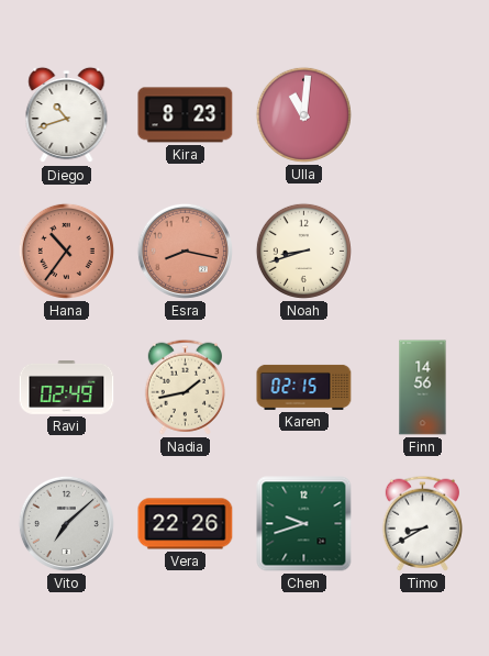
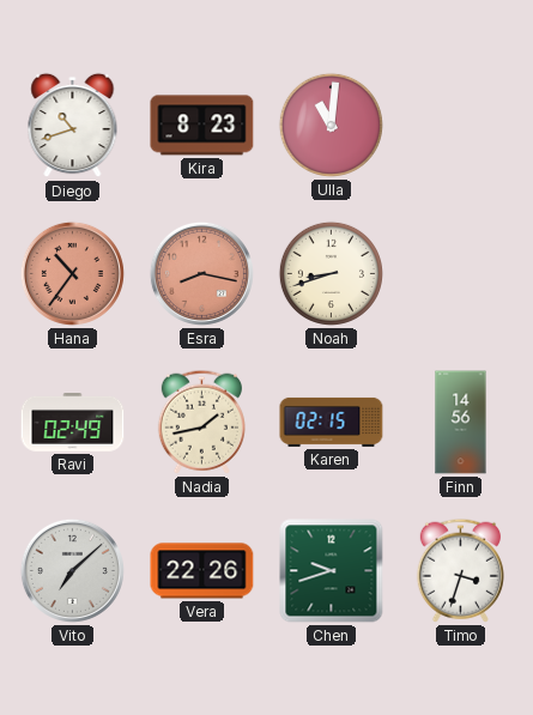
Timo: 8:40 -> 3:33
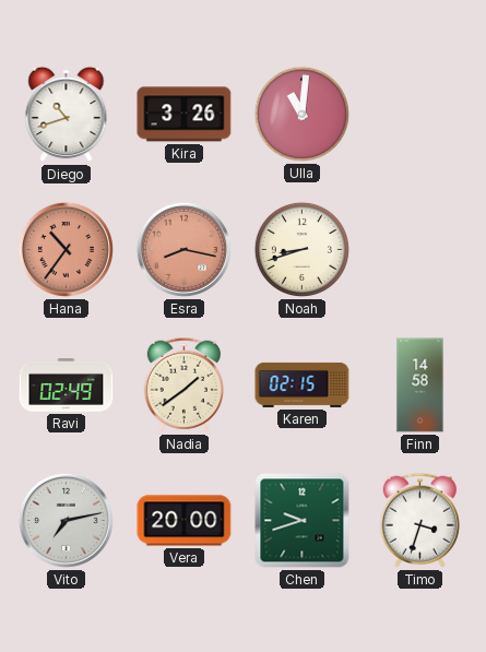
Kira: 8:23 -> 3:26
Nadia: 1:43 -> 1:39
Finn: 14:56 -> 14:58
Vito: 7:08 -> 7:13
Vera: 22:26 -> 20:00
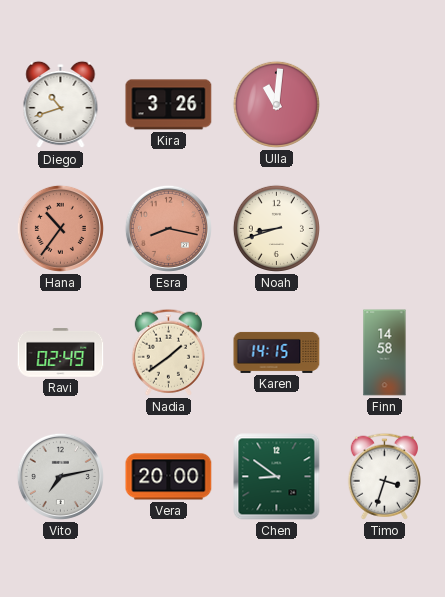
Karen: 02:15 -> 14:15
Chen: 9:42 -> 8:51
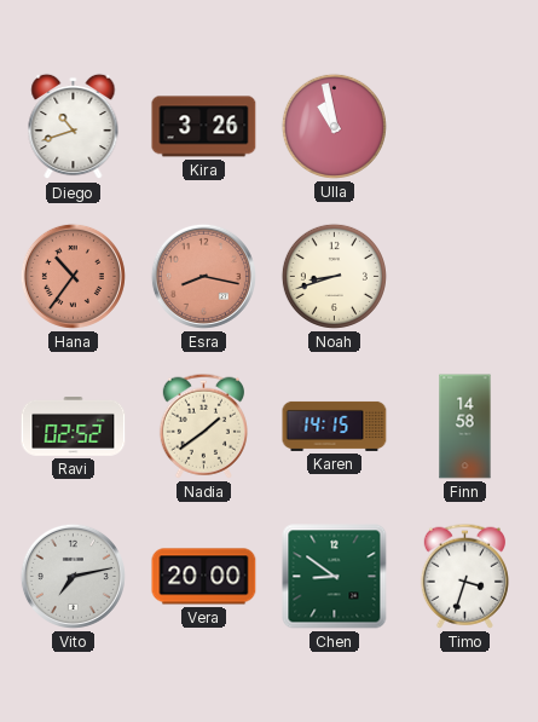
Ulla: 11:01 -> 10:58
Ravi: 02:49 -> 02:52
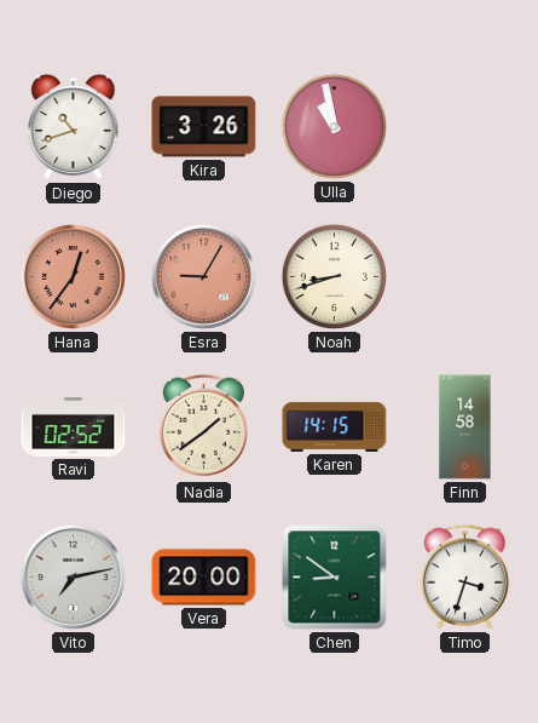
Hana: 10:36 -> 12:36
Esra: 8:17 -> 9:05
